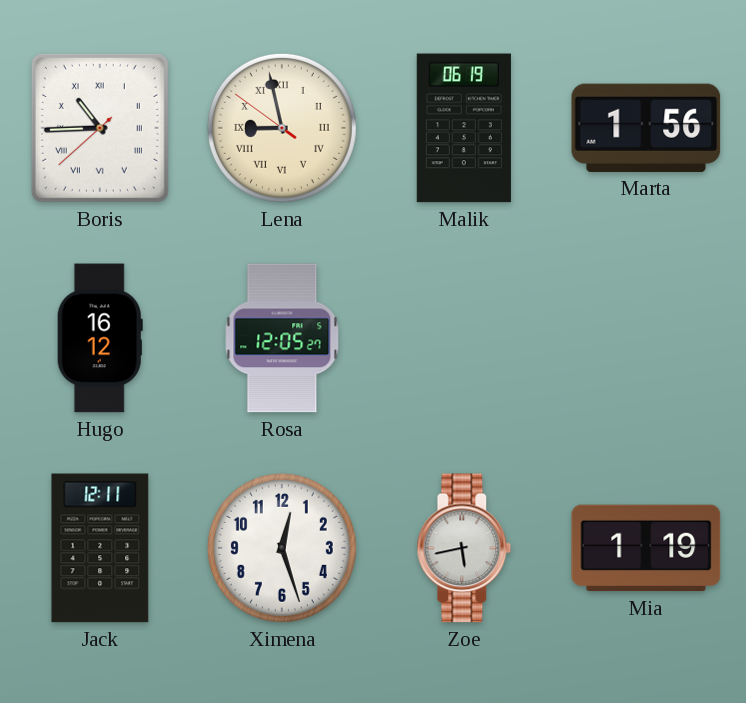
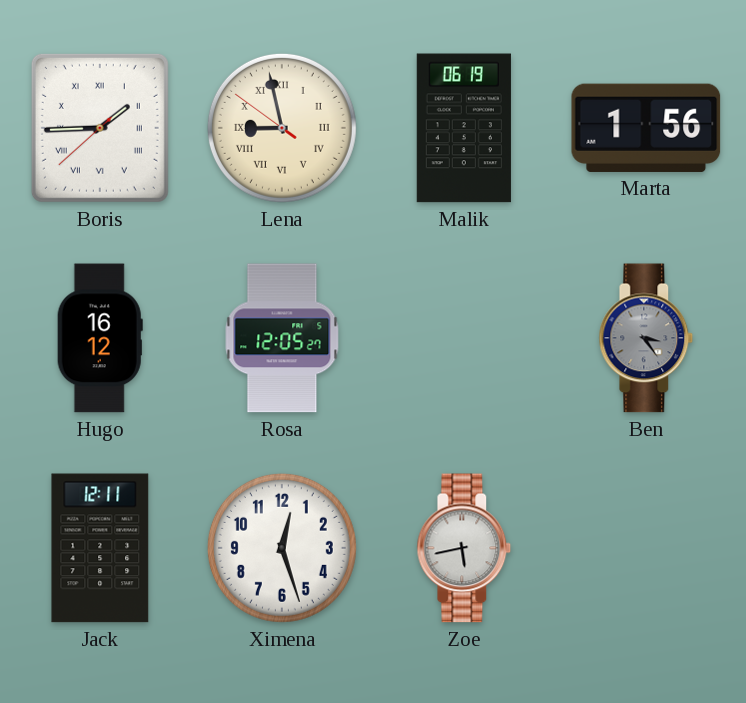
Boris: 10:44 -> 1:44
Ben: none -> 3:24
Mia: 1:19 -> none
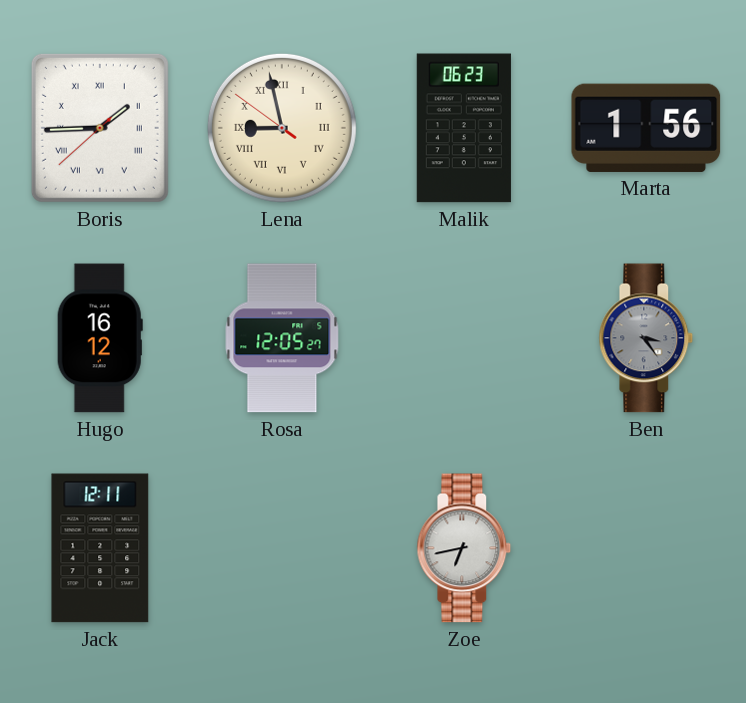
Malik: 06:19 -> 06:23
Ximena: 12:27 -> none
Zoe: 5:43 -> 6:43
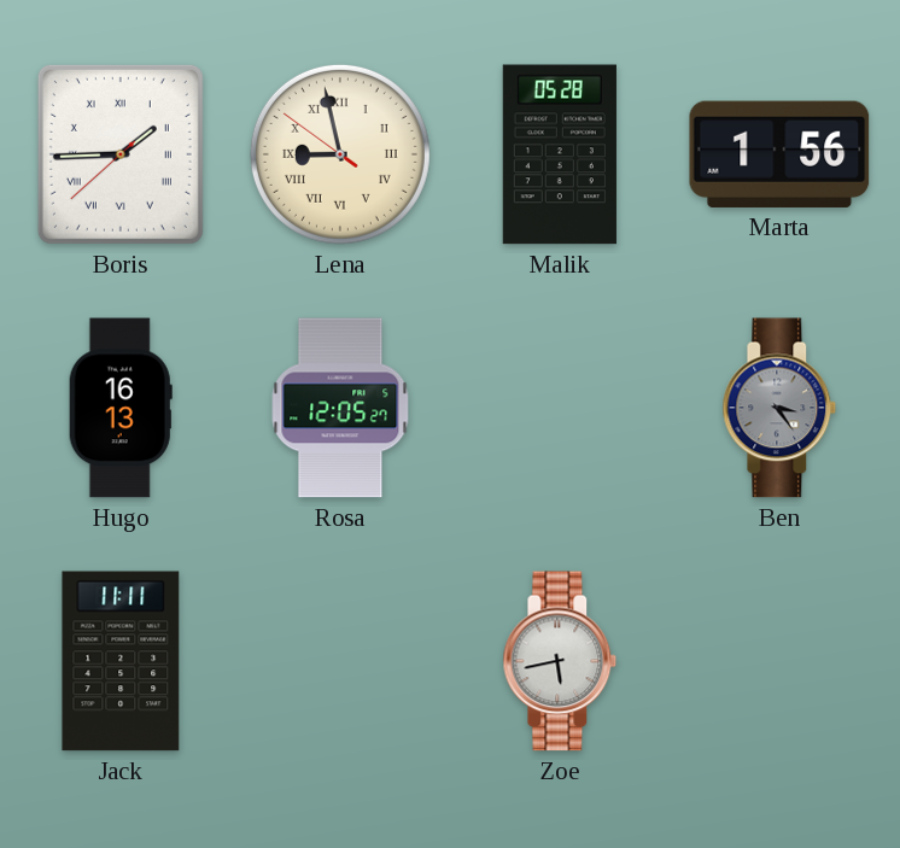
Malik: 06:23 -> 05:28
Hugo: 16:12 -> 16:13
Jack: 12:11 -> 11:11
Zoe: 6:43 -> 5:43
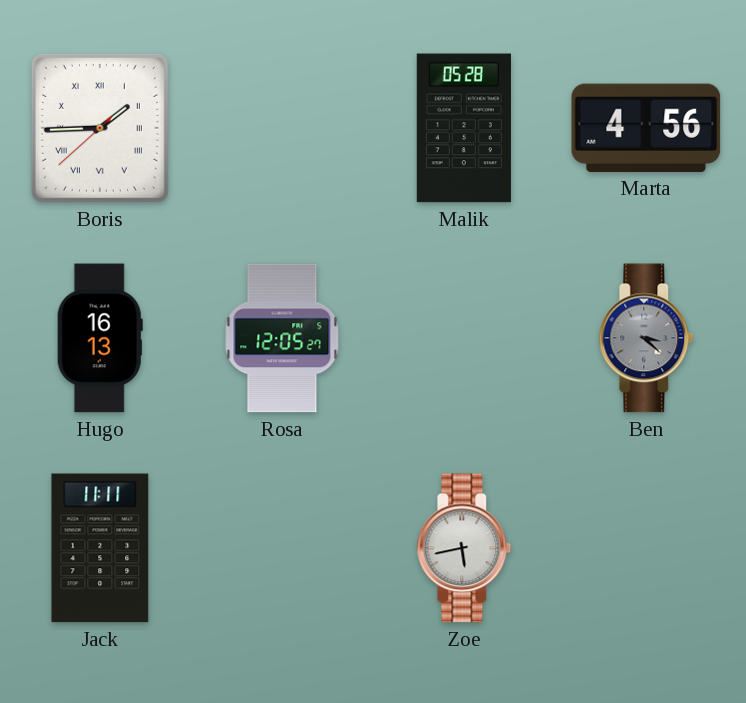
Lena: 8:57 -> none
Marta: 1:56 -> 4:56
Ben: 3:24 -> 3:22
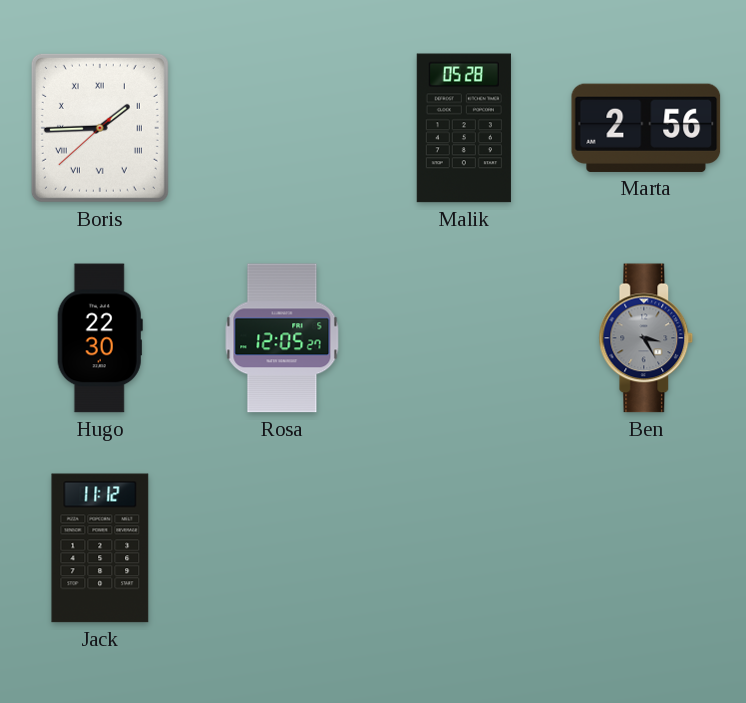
Marta: 4:56 -> 2:56
Hugo: 16:13 -> 22:30
Ben: 3:22 -> 3:25
Jack: 11:11 -> 11:12
Zoe: 5:43 -> none
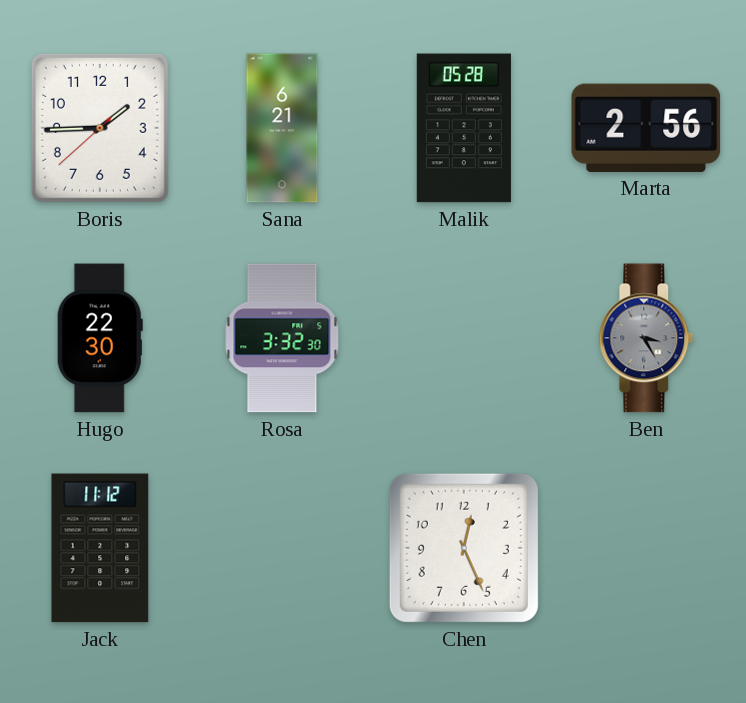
Boris numerals: Roman -> Arabic
Sana: none -> 6:21
Rosa: 12:05 -> 3:32
Chen: none -> 12:26
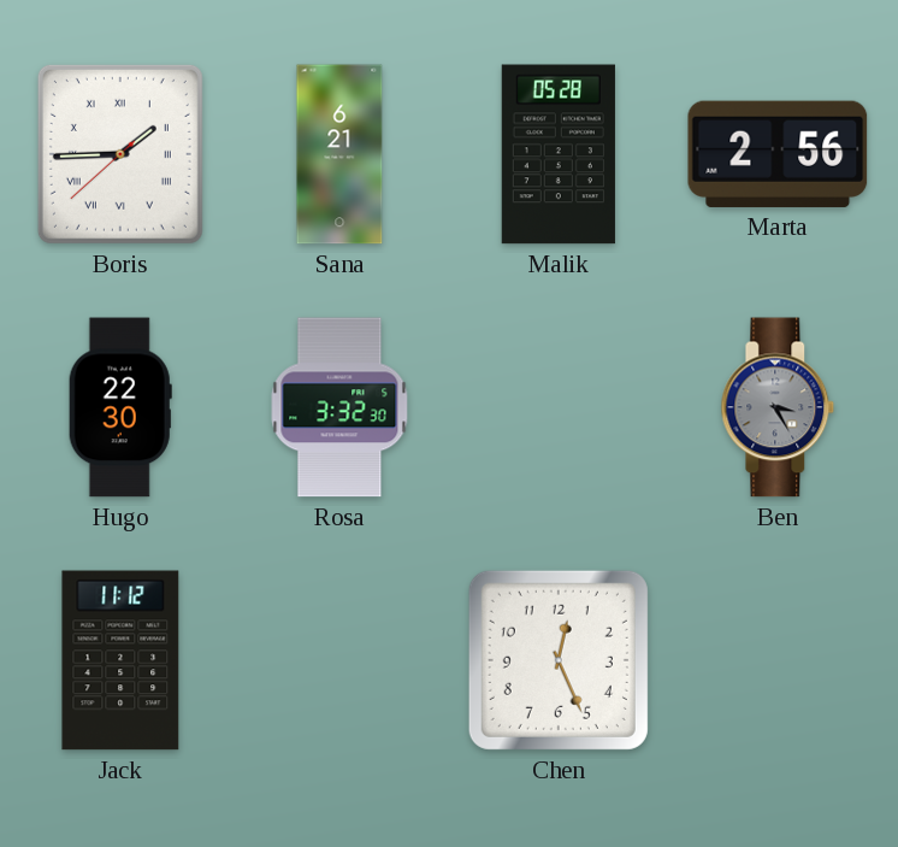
Boris numerals: Arabic -> Roman
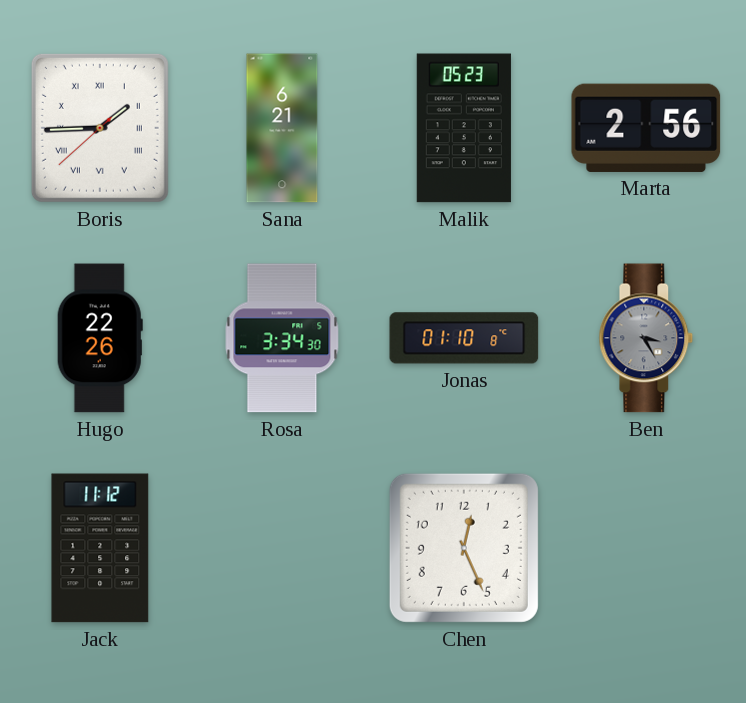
Malik: 05:28 -> 05:23
Hugo: 22:30 -> 22:26
Rosa: 3:32 -> 3:34
Jonas: none -> 01:10
